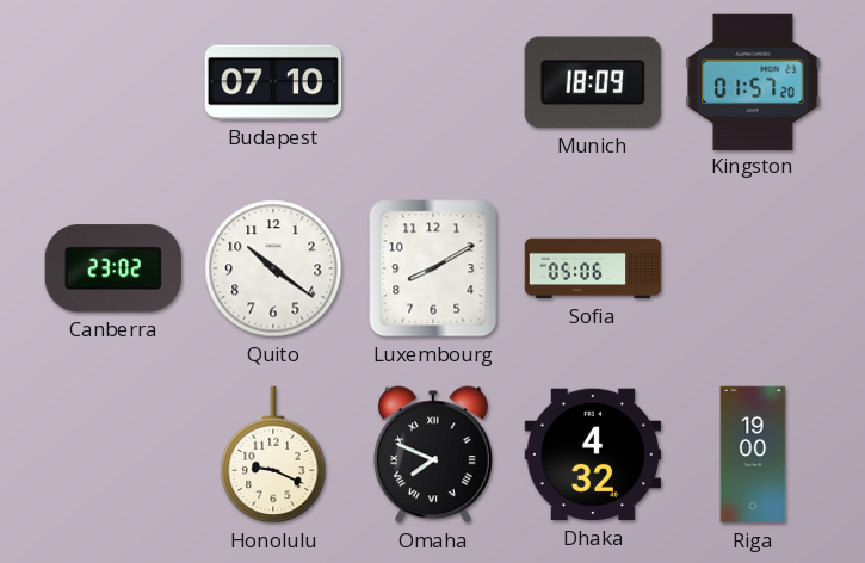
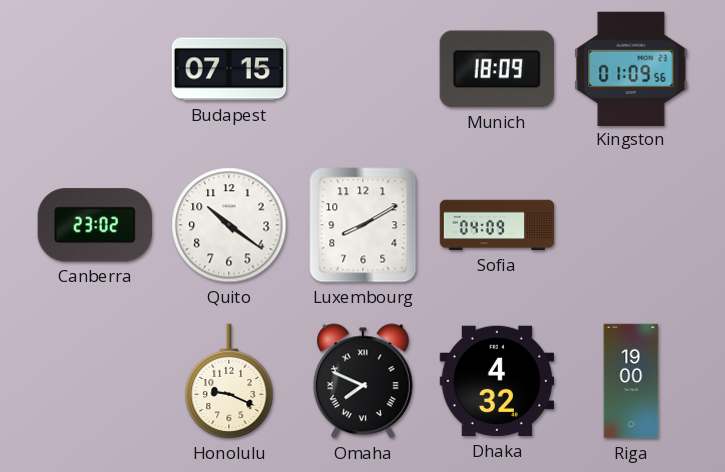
Budapest: 07:10 -> 07:15
Kingston: 01:57 -> 01:09
Sofia: 05:06 -> 04:09
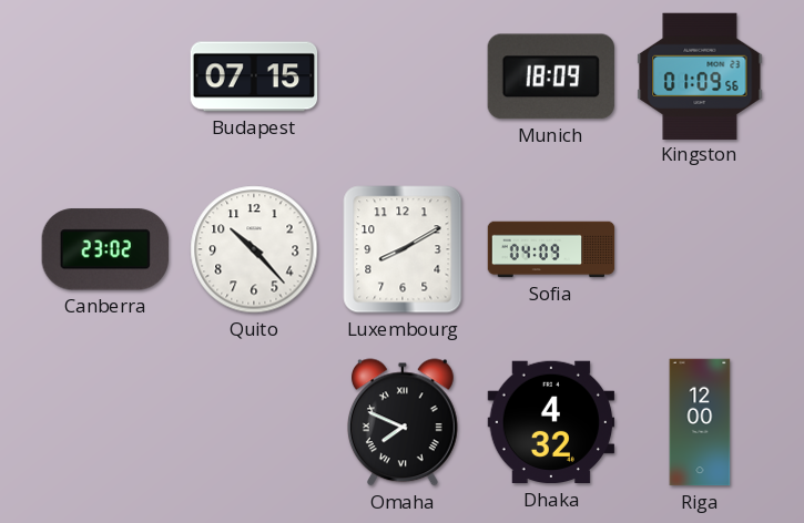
Quito: 10:21 -> 10:23
Honolulu: 9:19 -> none
Riga: 19:00 -> 12:00
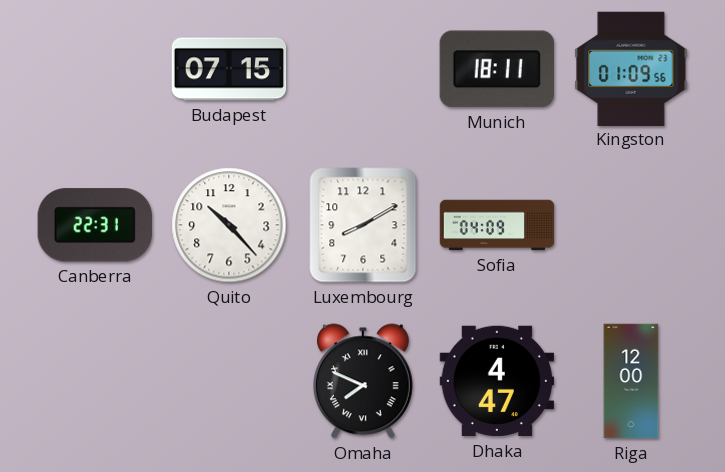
Munich: 18:09 -> 18:11
Canberra: 23:02 -> 22:31
Dhaka: 4:32 -> 4:47
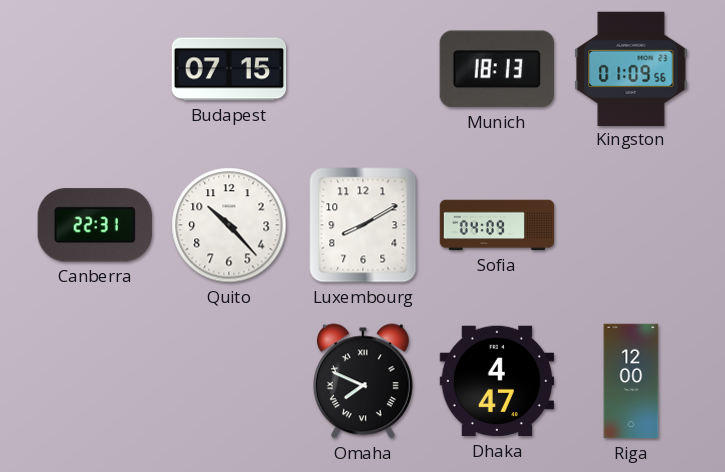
Munich: 18:11 -> 18:13
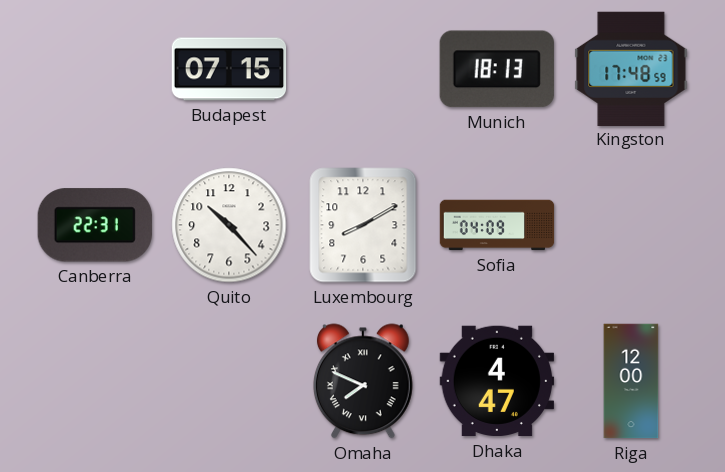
Kingston: 01:09 -> 17:48
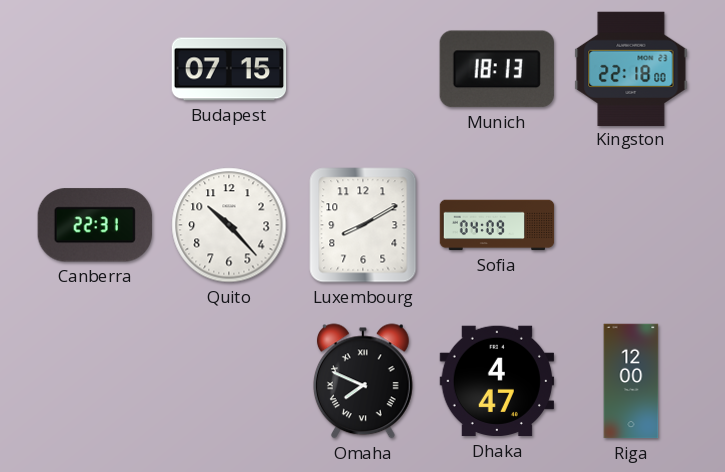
Kingston: 17:48 -> 22:18
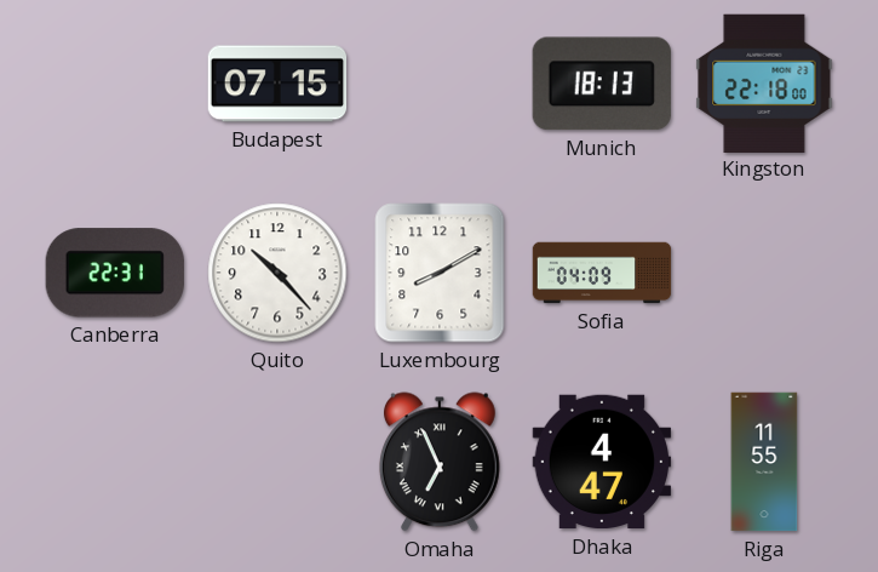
Omaha: 7:49 -> 6:56
Riga: 12:00 -> 11:55
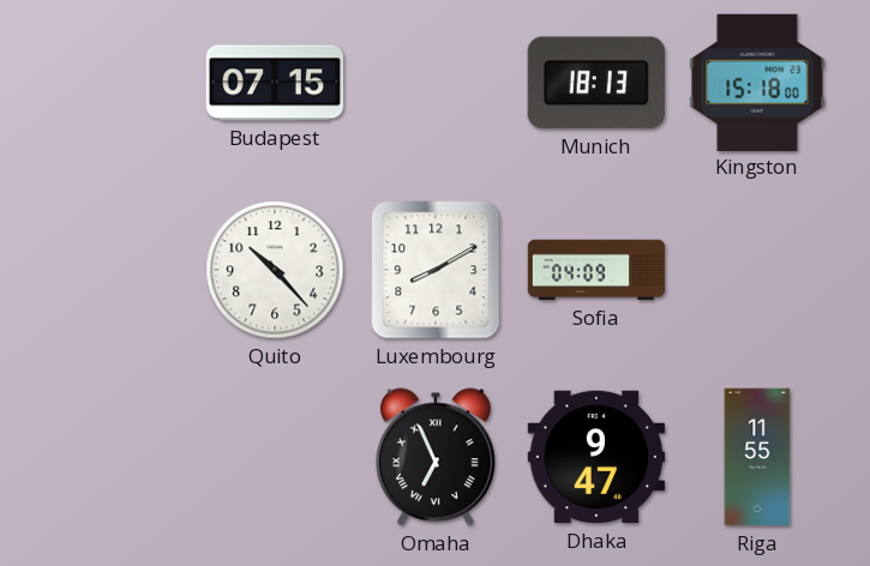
Kingston: 22:18 -> 15:18
Canberra: 22:31 -> none
Dhaka: 4:47 -> 9:47
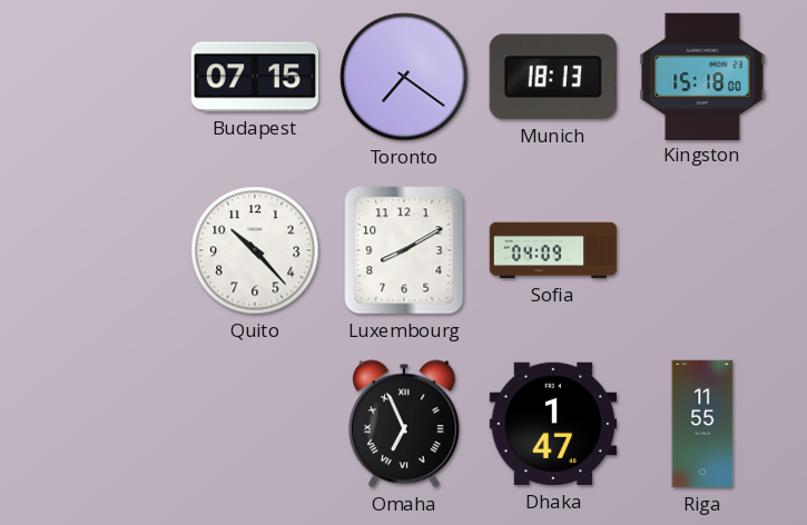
Toronto: none -> 7:21
Dhaka: 9:47 -> 1:47
